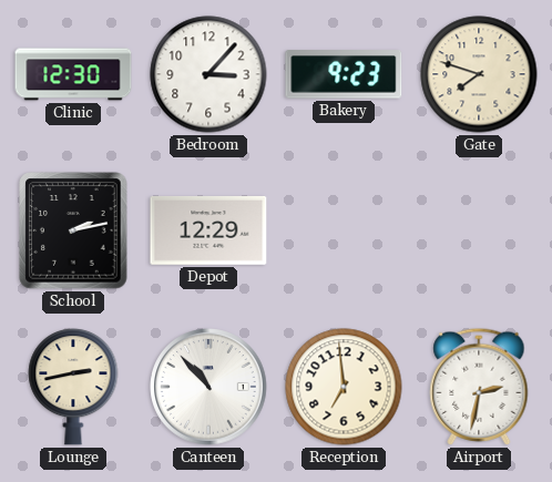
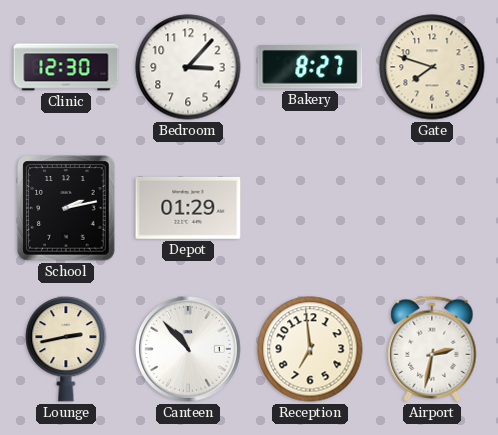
Bakery: 9:23 -> 8:27
Depot: 12:29 -> 01:29
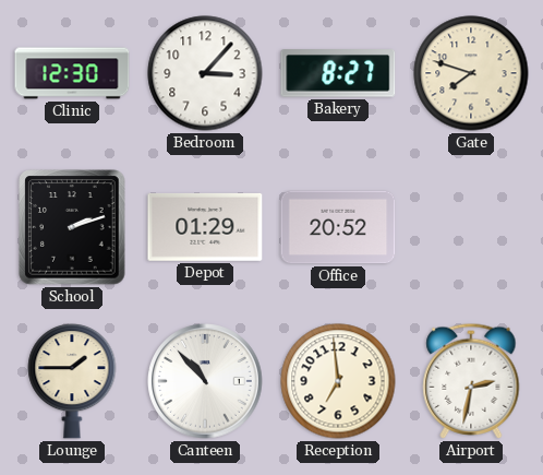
School: 2:13 -> 2:12
Office: none -> 20:52
Lounge: 2:43 -> 1:45
